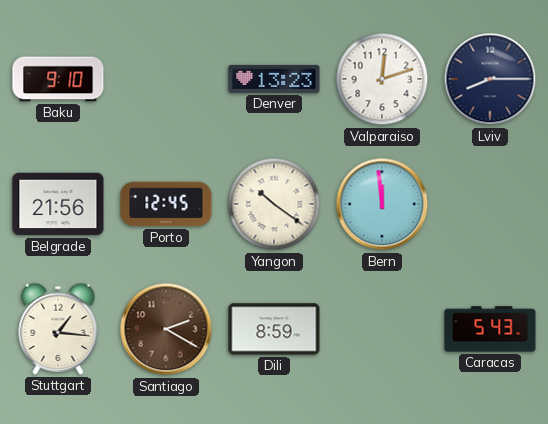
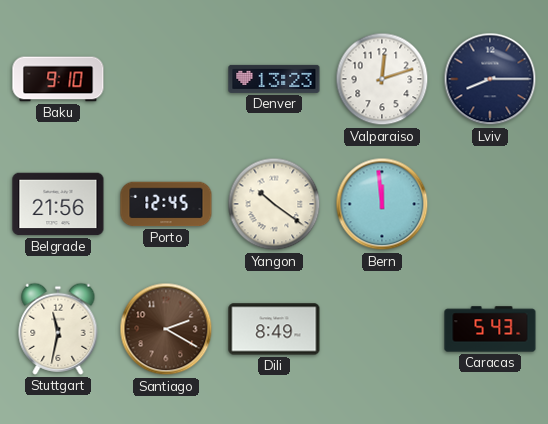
Stuttgart: 1:16 -> 11:32
Dili: 8:59 -> 8:49
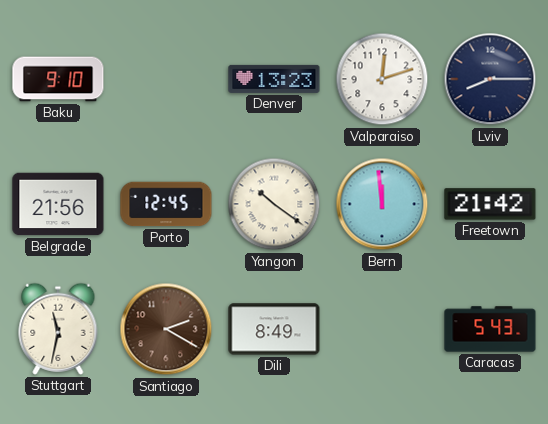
Freetown: none -> 21:42
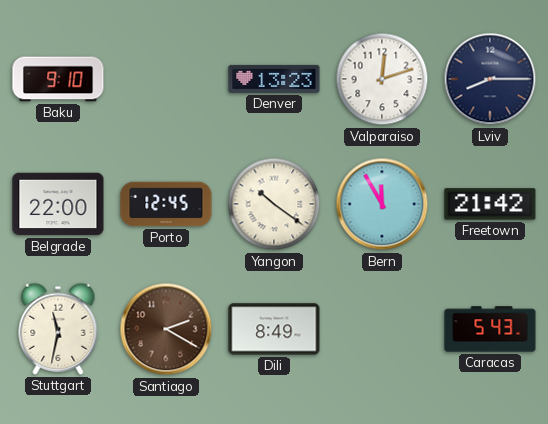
Belgrade: 21:56 -> 22:00
Bern: 11:59 -> 11:55
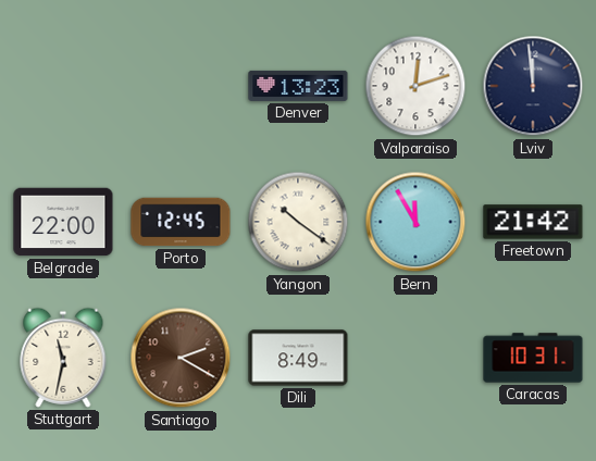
Baku: 9:10 -> none
Lviv: 8:15 -> 11:59
Caracas: 5:43 -> 10:31
